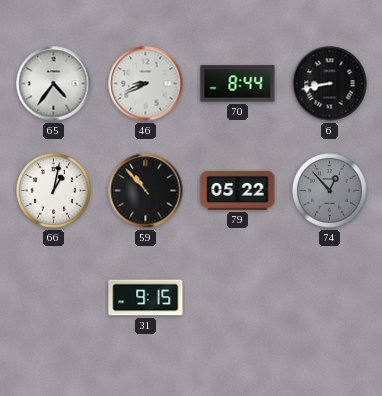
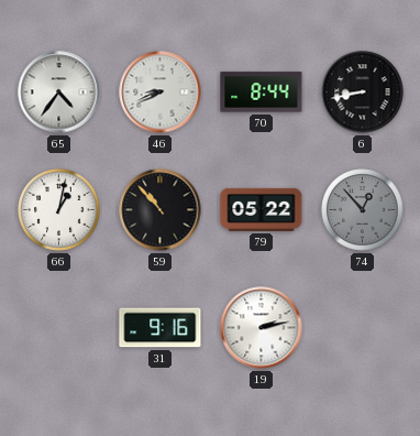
31: 9:15 -> 9:16
19: none -> 2:13
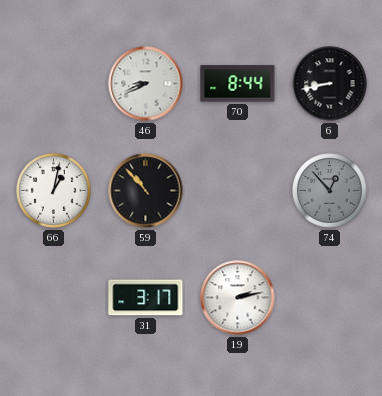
65: 4:36 -> none
79: 05:22 -> none
31: 9:16 -> 3:17
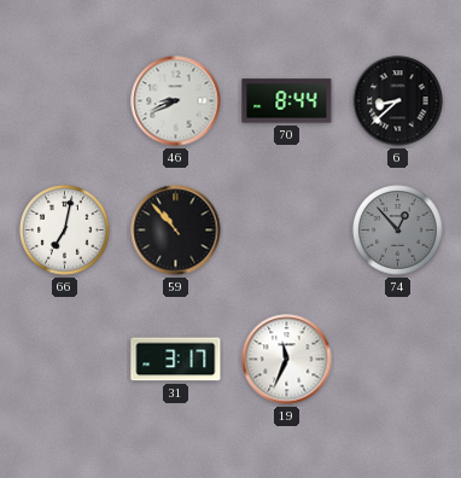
6: 8:43 -> 8:38
66: 1:02 -> 7:02
19: 2:13 -> 11:34
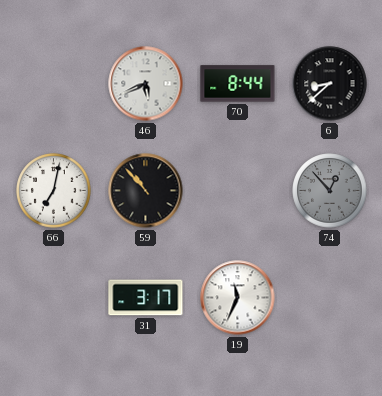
46: 8:41 -> 5:41
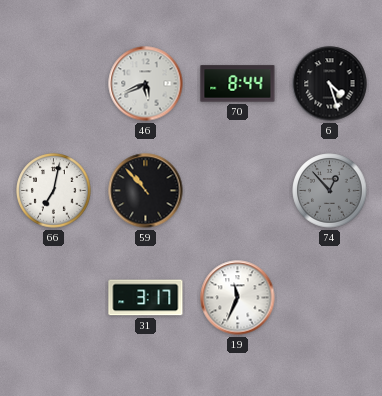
6: 8:38 -> 4:27
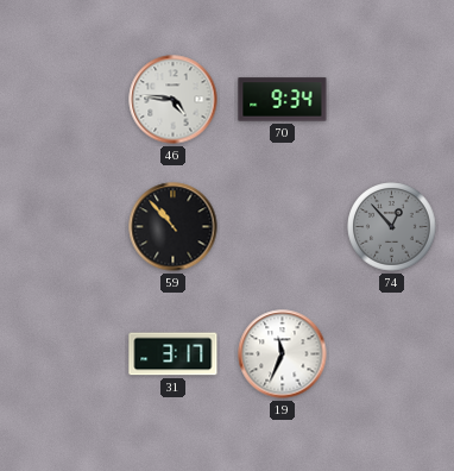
46: 5:41 -> 4:46
70: 8:44 -> 9:34
6: 4:27 -> none
66: 7:02 -> none
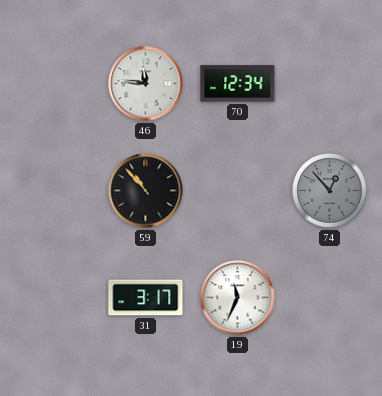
46: 4:46 -> 11:46
70: 9:34 -> 12:34
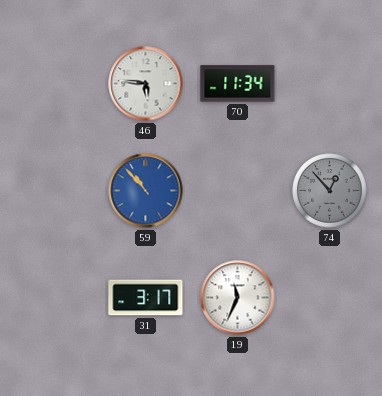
46: 11:46 -> 5:46
70: 12:34 -> 11:34
59 dial: black -> blue
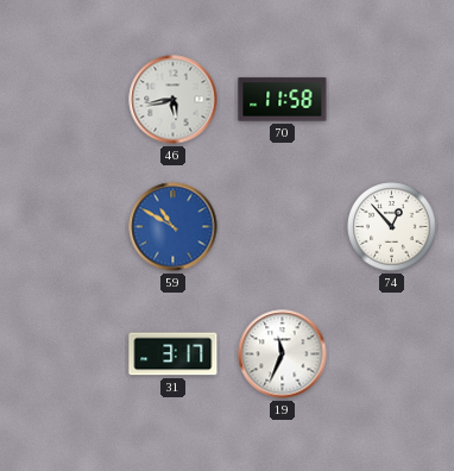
46: 5:46 -> 5:43
70: 11:34 -> 11:58
59: 10:53 -> 10:50
74 dial: grey -> white
